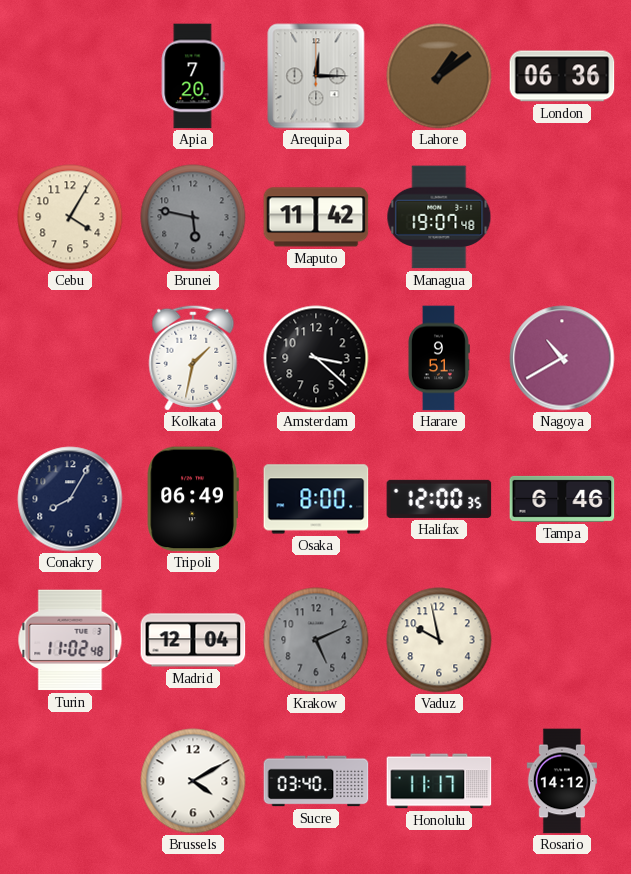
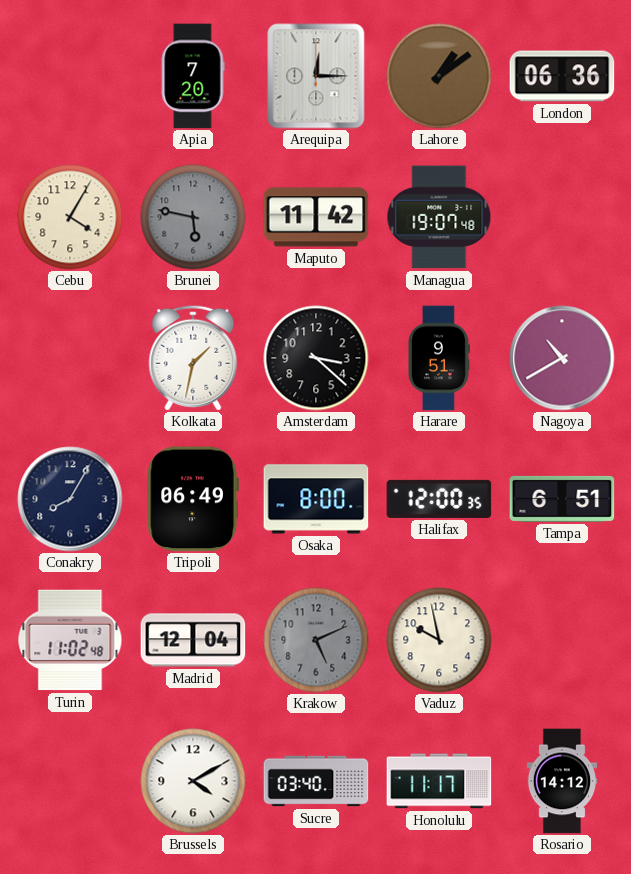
Tampa: 6:46 -> 6:51
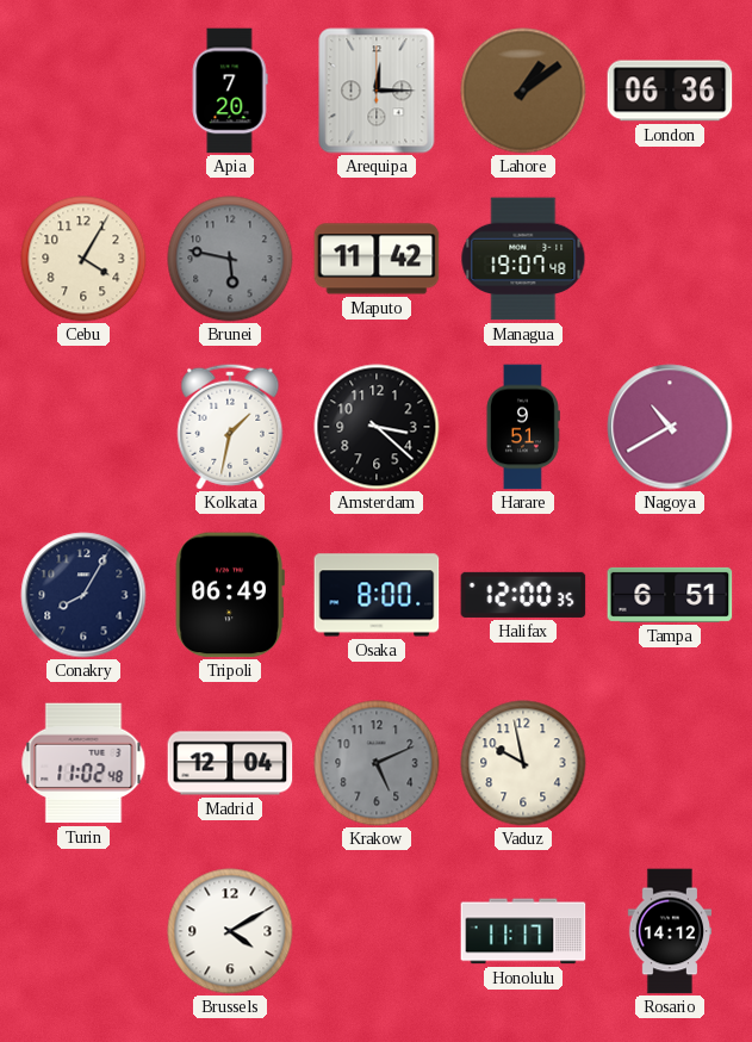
Sucre: 03:40 -> none
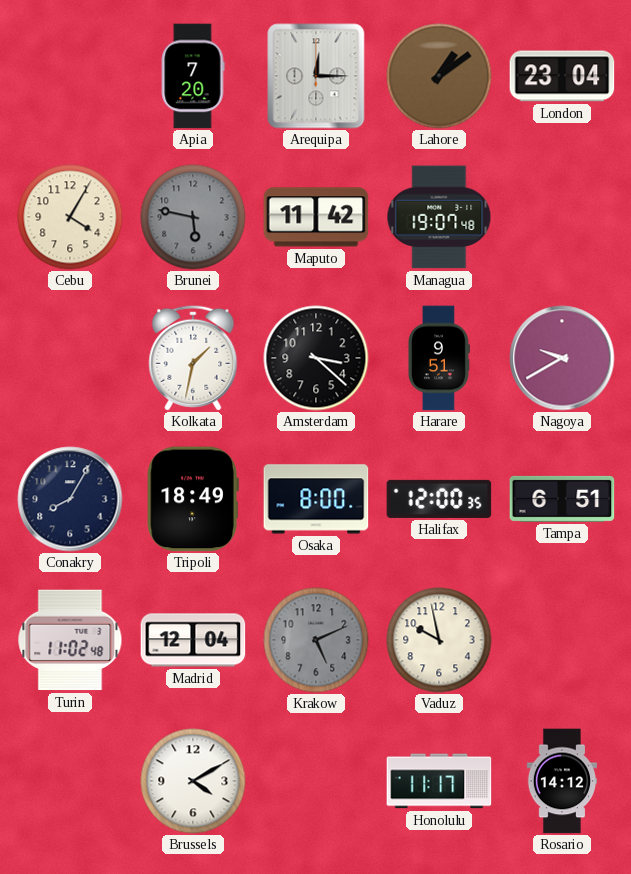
London: 06:36 -> 23:04
Nagoya: 10:40 -> 9:40
Tripoli: 06:49 -> 18:49
